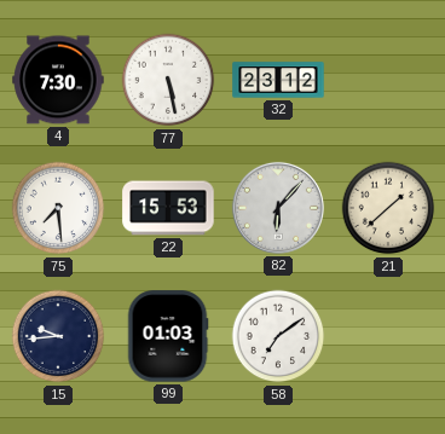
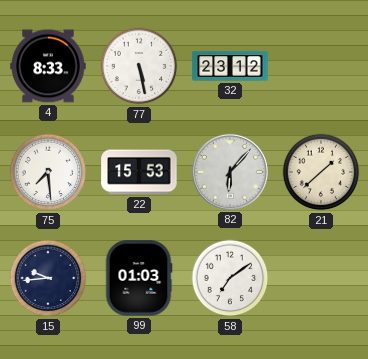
4: 7:30 -> 8:33
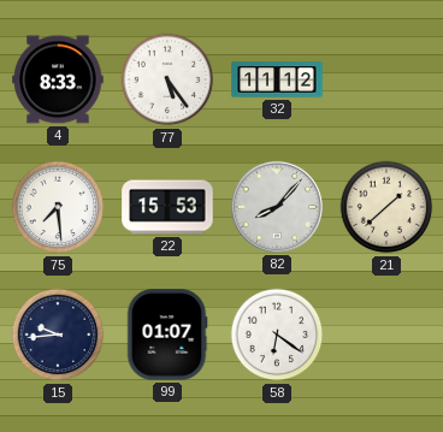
77: 5:28 -> 5:24
32: 23:12 -> 11:12
82: 6:07 -> 8:07
99: 01:03 -> 01:07
58: 7:09 -> 6:21
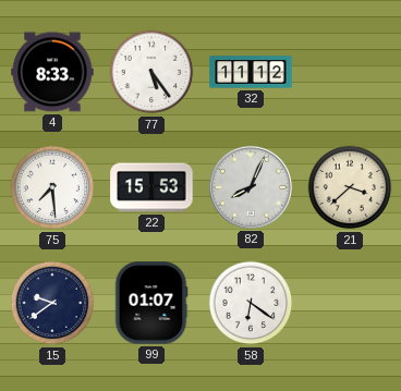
82: 8:07 -> 8:04
21: 1:38 -> 3:38
15: 9:44 -> 9:39
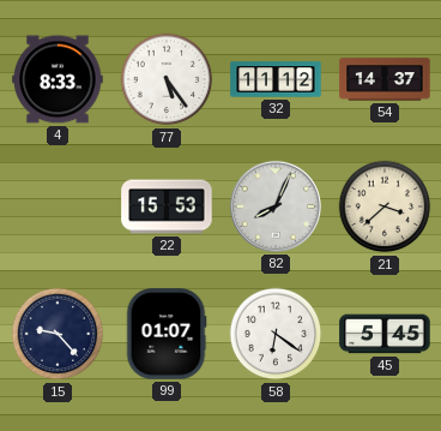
54: none -> 14:37
75: 7:29 -> none
15: 9:39 -> 9:23
45: none -> 5:45
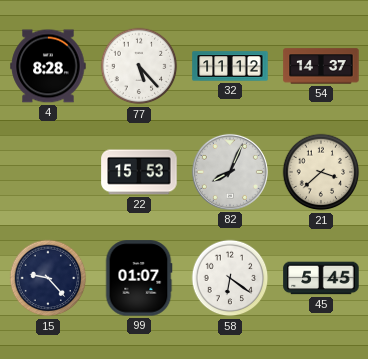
4: 8:33 -> 8:28
77: 5:24 -> 5:23
